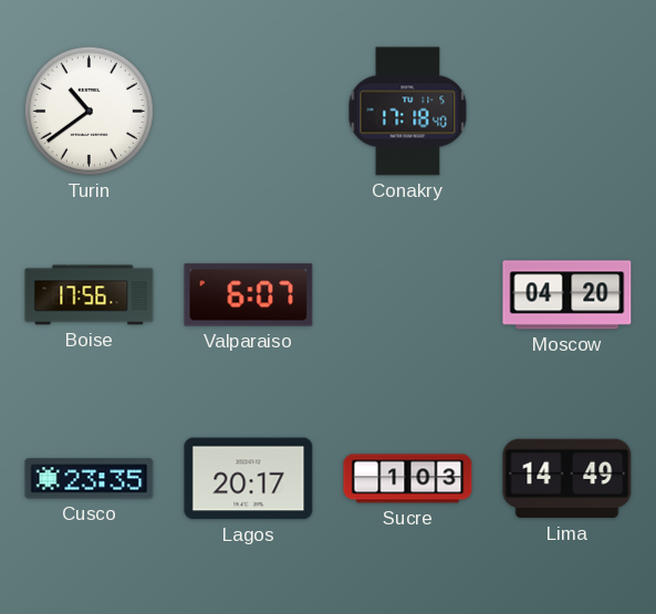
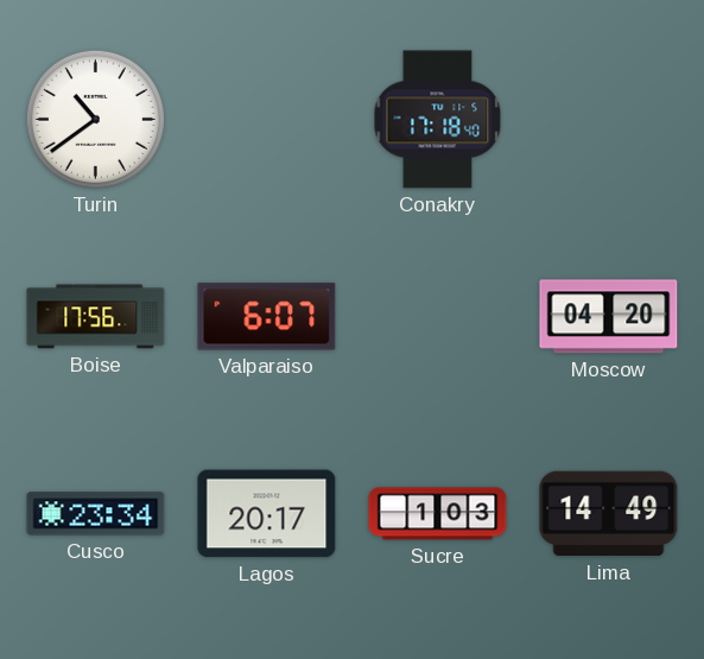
Cusco: 23:35 -> 23:34
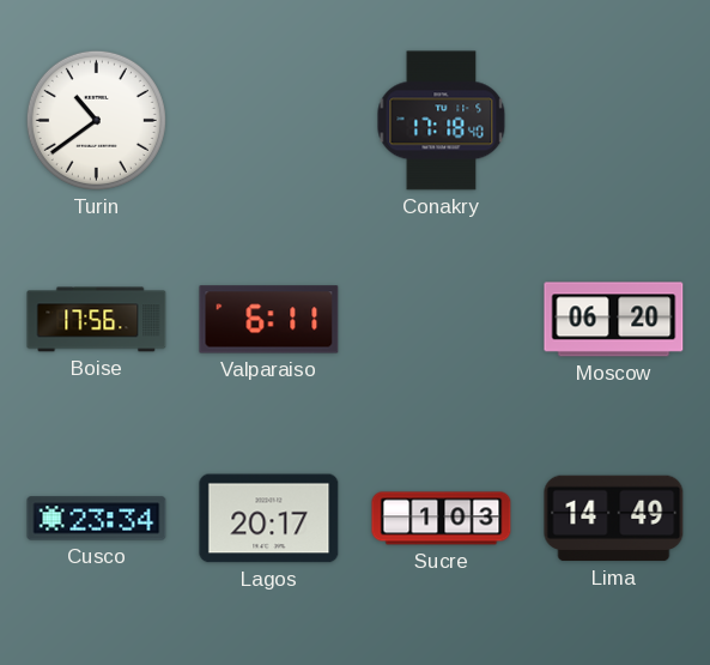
Valparaiso: 6:07 -> 6:11
Moscow: 04:20 -> 06:20
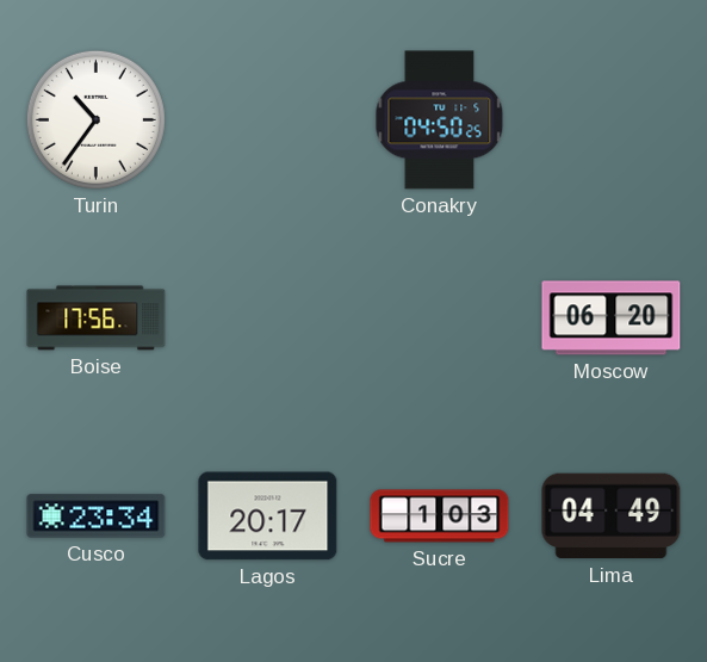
Turin: 10:39 -> 10:36
Conakry: 17:18 -> 04:50
Valparaiso: 6:11 -> none
Lima: 14:49 -> 04:49
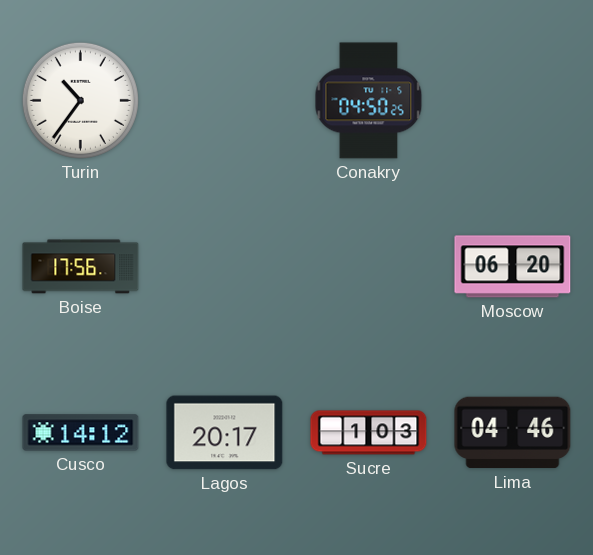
Cusco: 23:34 -> 14:12
Lima: 04:49 -> 04:46
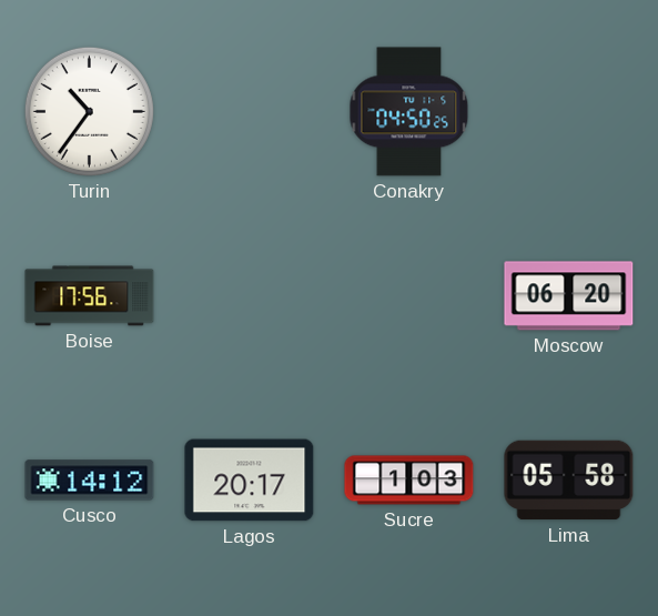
Lima: 04:46 -> 05:58
